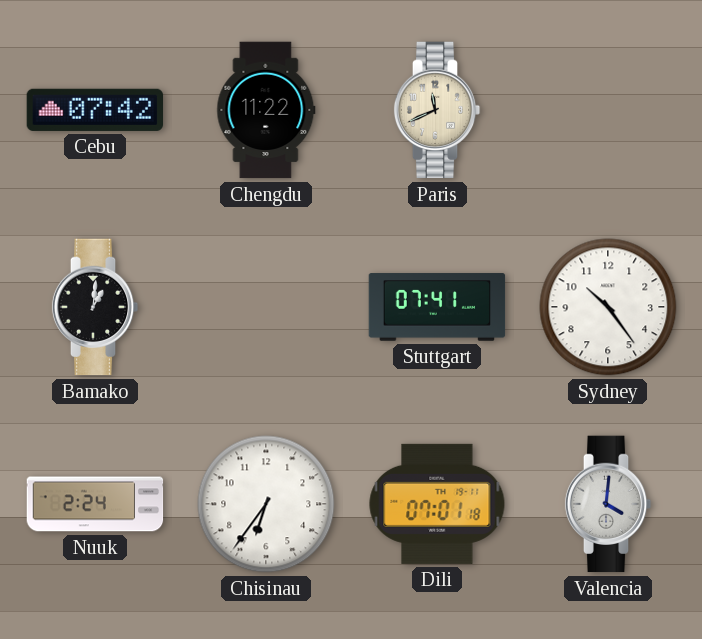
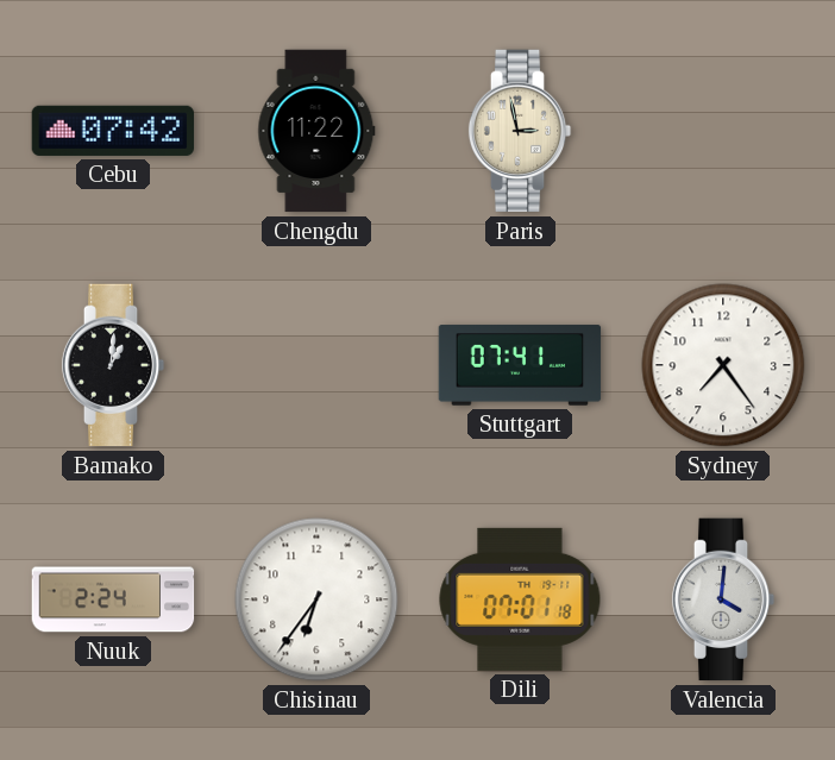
Paris: 11:41 -> 2:58
Sydney: 10:24 -> 7:24
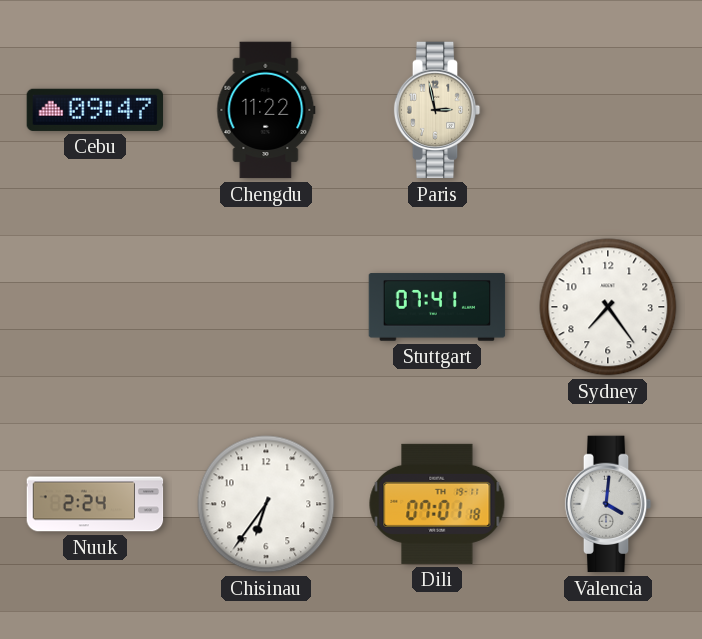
Cebu: 07:42 -> 09:47
Bamako: 1:01 -> none
